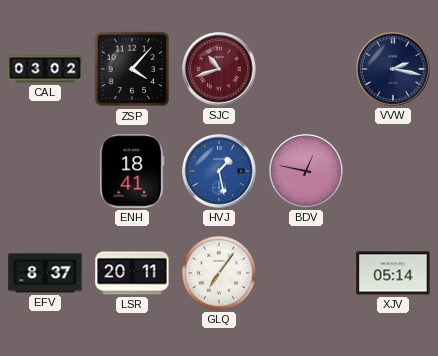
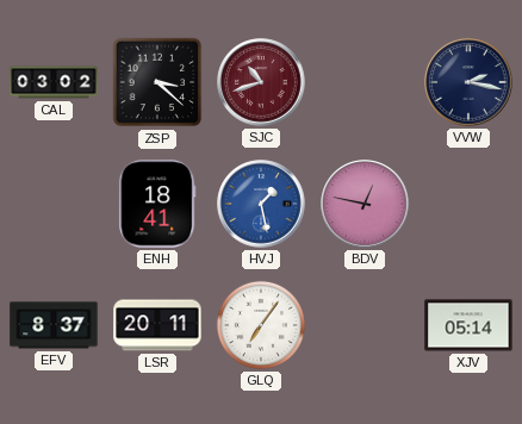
ZSP: 4:07 -> 3:22
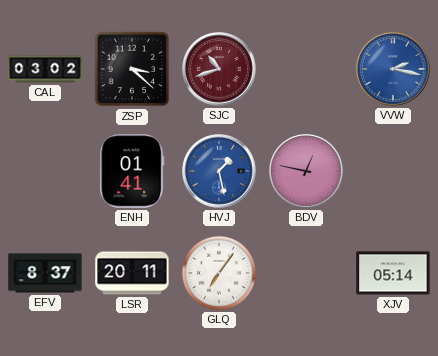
VVW dial: navy -> blue
ENH: 18:41 -> 01:41
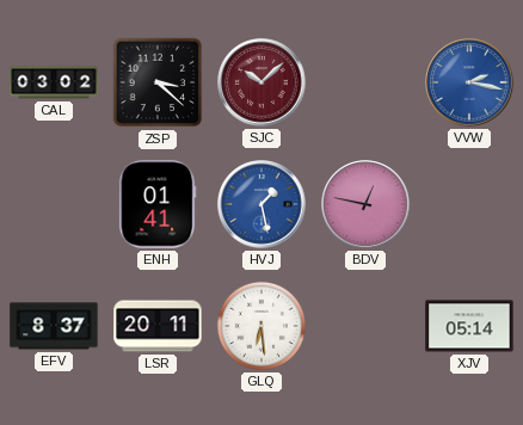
SJC: 10:42 -> 10:08
GLQ: 7:06 -> 6:29
